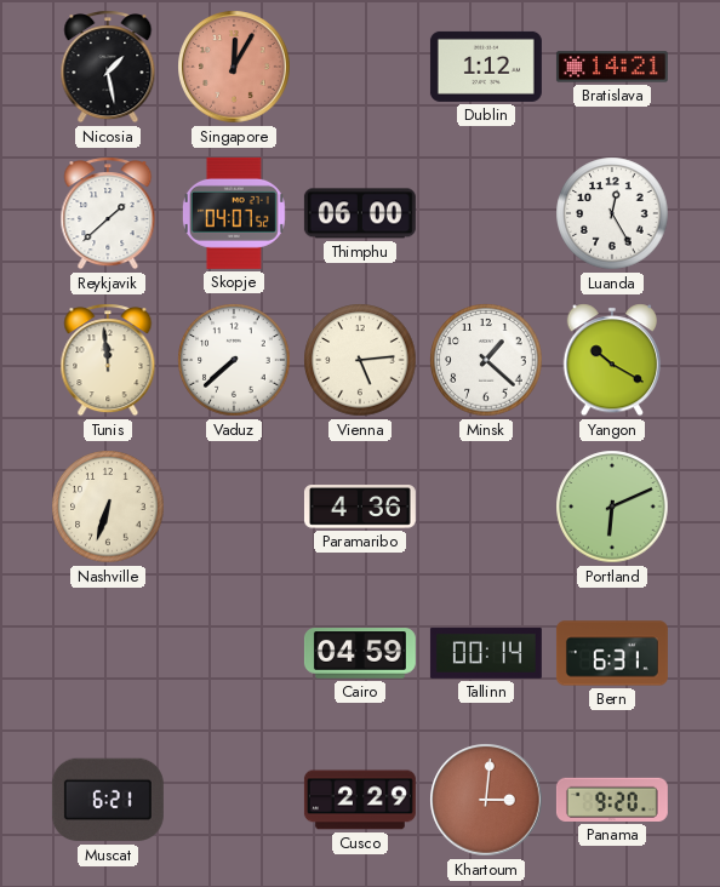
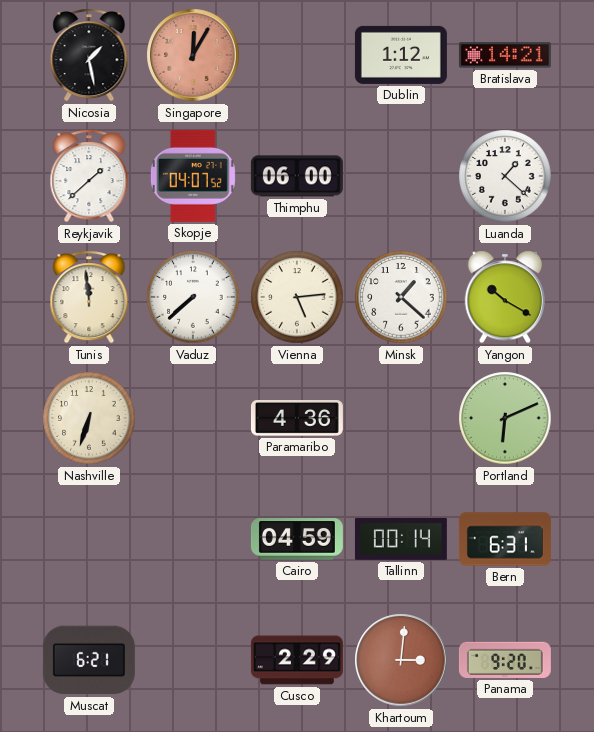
Luanda: 12:25 -> 1:22
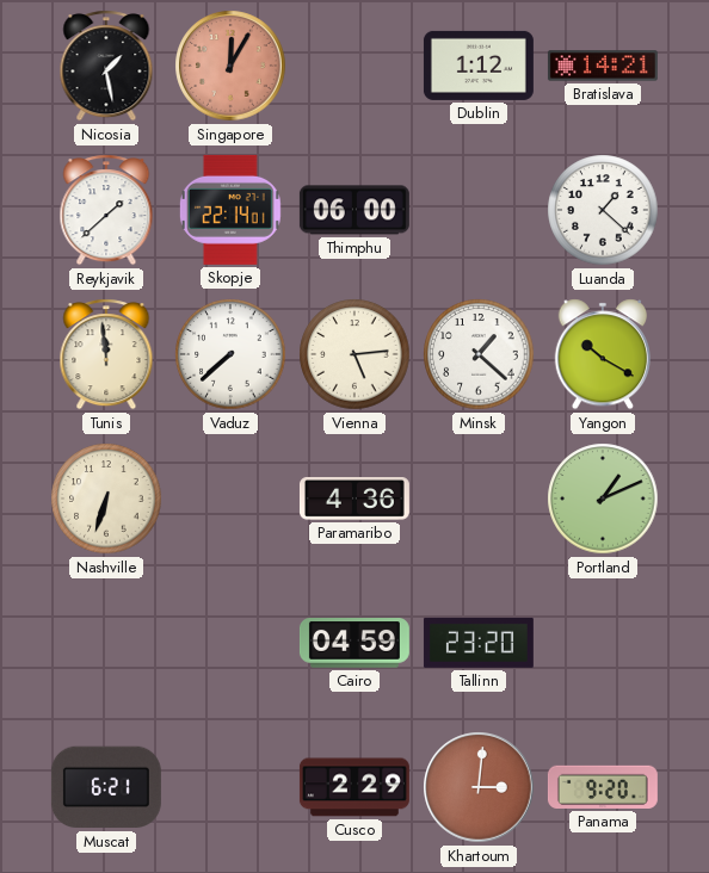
Skopje: 04:07 -> 22:14
Portland: 6:11 -> 1:11
Tallinn: 00:14 -> 23:20
Bern: 6:31 -> none
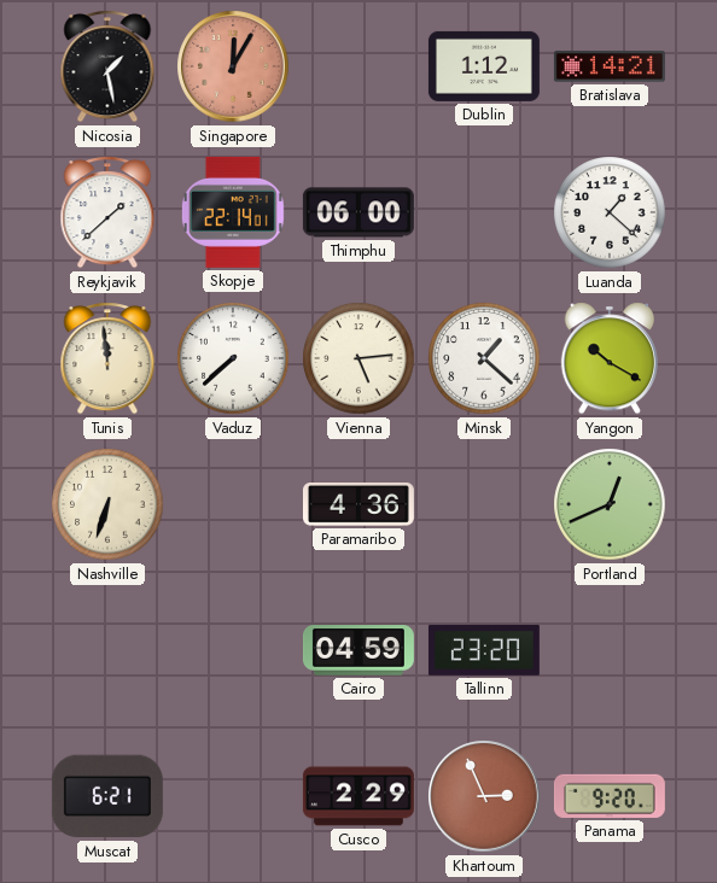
Portland: 1:11 -> 12:41
Khartoum: 3:01 -> 2:56
